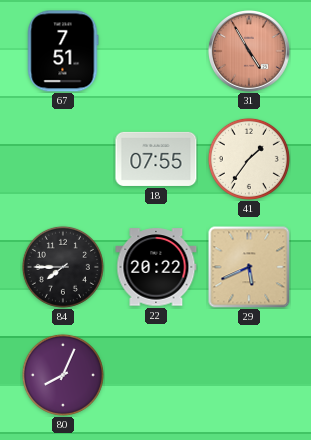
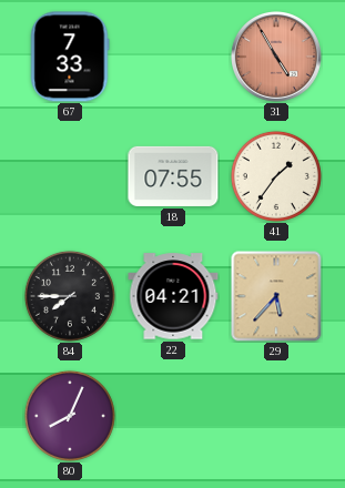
67: 7:51 -> 7:33
22: 20:22 -> 04:21
29: 5:41 -> 5:37
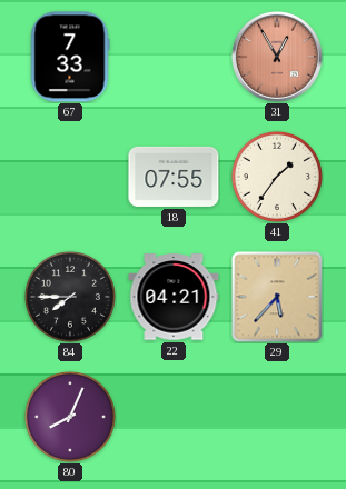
31: 4:55 -> 12:55
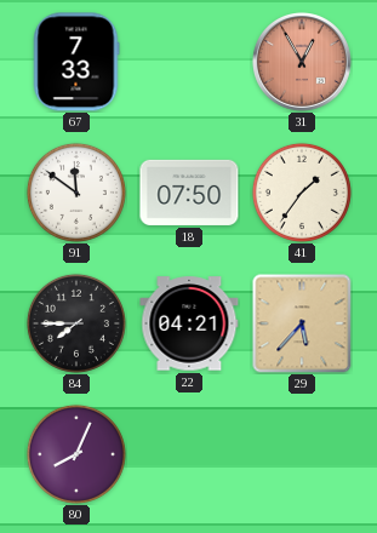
91: none -> 11:51
18: 07:55 -> 07:50
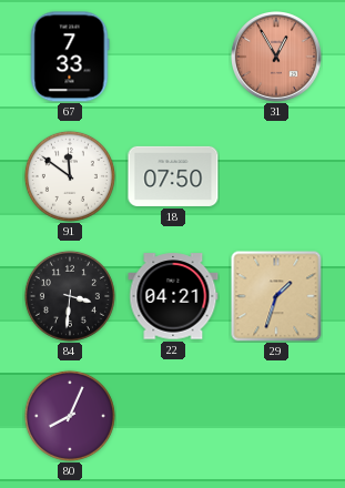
41: 1:36 -> none
84: 7:45 -> 3:31
29: 5:37 -> 1:33
